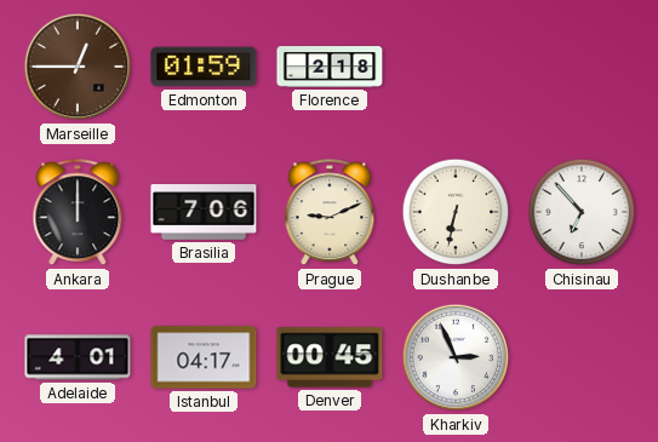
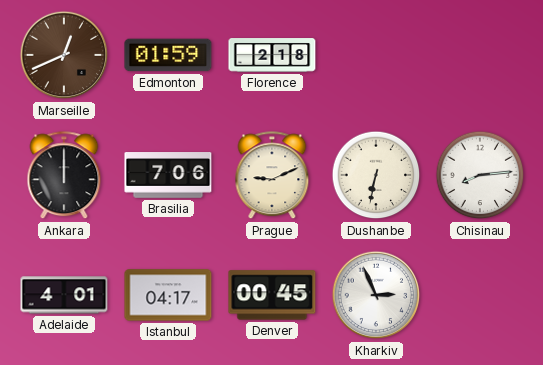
Marseille: 12:45 -> 12:41
Chisinau: 6:53 -> 8:14
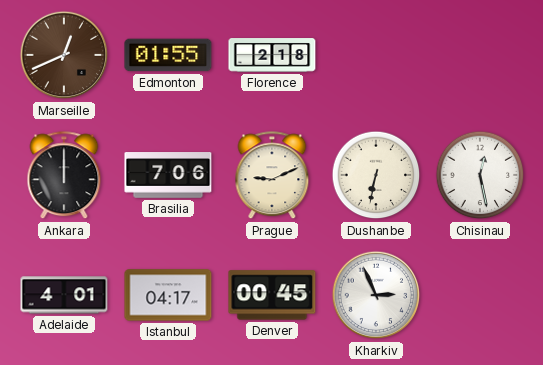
Edmonton: 01:59 -> 01:55
Chisinau: 8:14 -> 12:28
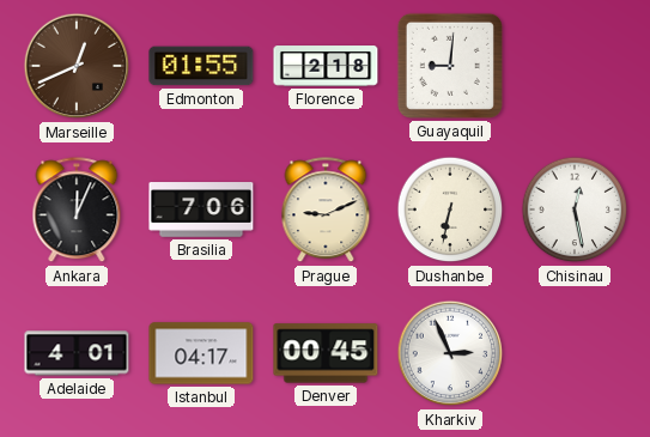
Guayaquil: none -> 9:01
Ankara: 12:00 -> 12:04
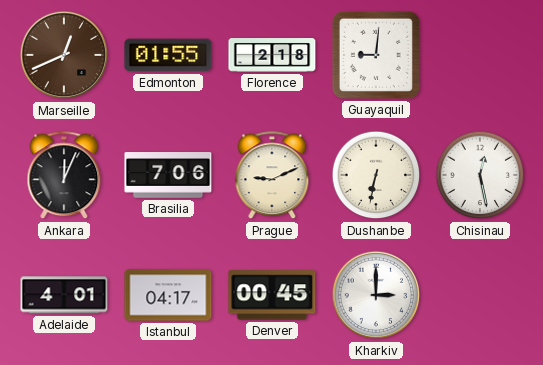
Kharkiv: 2:56 -> 3:00
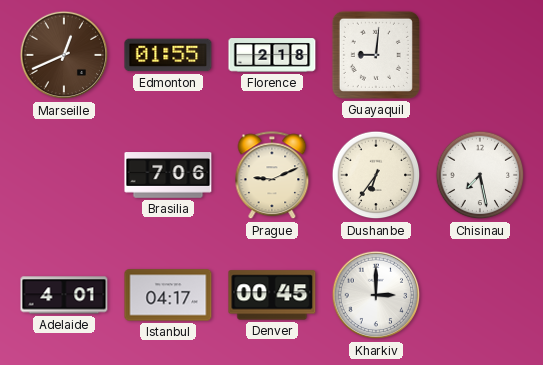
Ankara: 12:04 -> none
Dushanbe: 6:32 -> 6:36
Chisinau: 12:28 -> 7:28
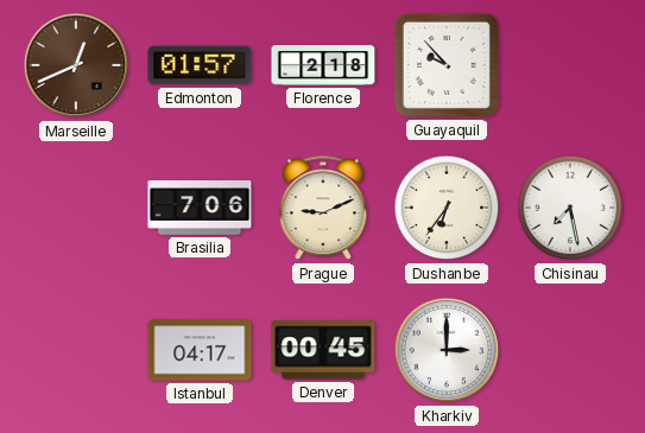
Edmonton: 01:55 -> 01:57
Guayaquil: 9:01 -> 9:53
Adelaide: 4:01 -> none
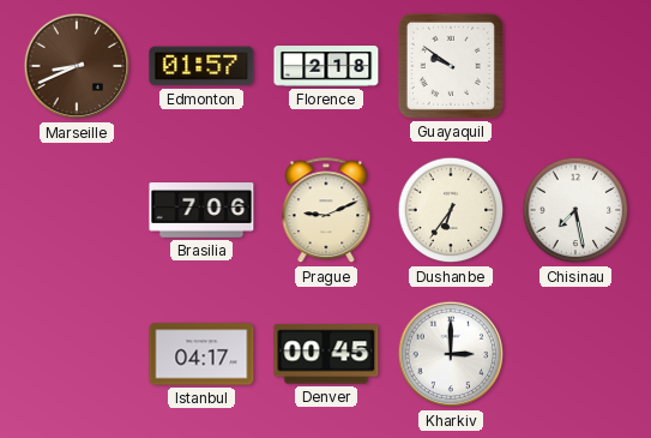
Marseille: 12:41 -> 8:41
Guayaquil: 9:53 -> 9:51
